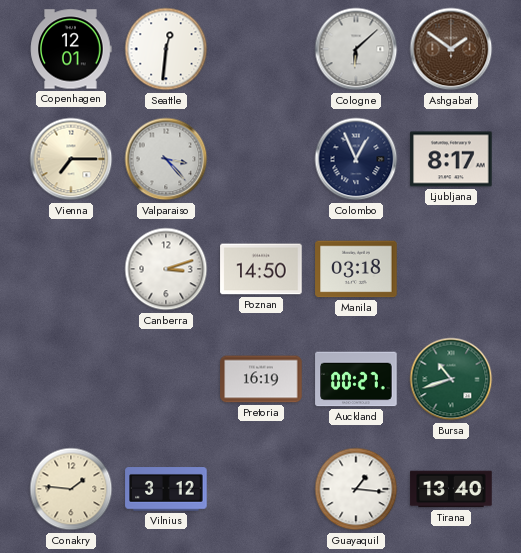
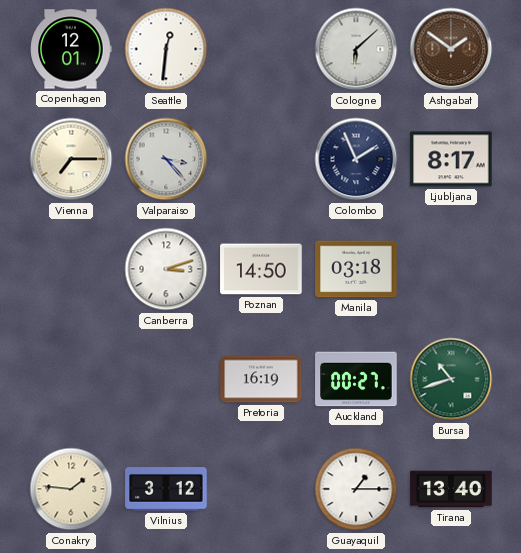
Colombo: 12:56 -> 1:56
Guayaquil: 1:16 -> 1:15
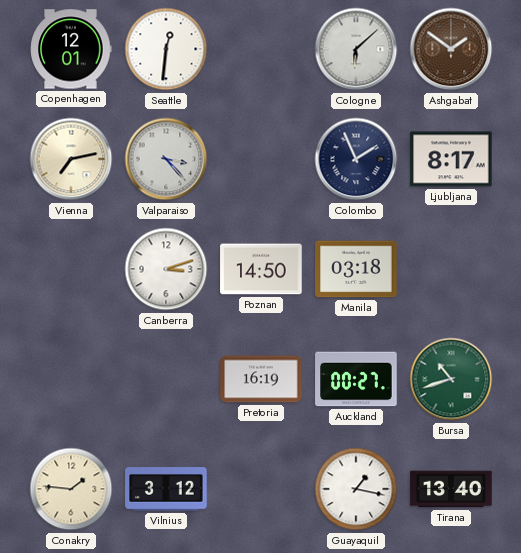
Vienna: 7:15 -> 7:13
Guayaquil: 1:15 -> 1:17
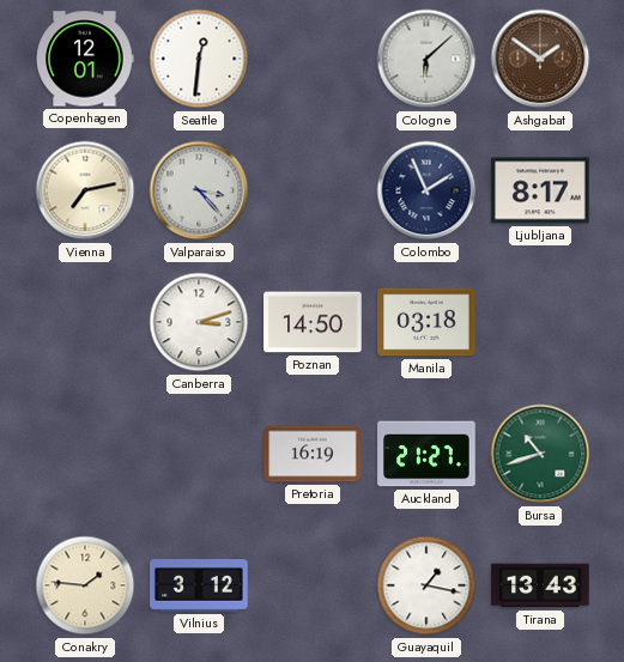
Auckland: 00:27 -> 21:27
Tirana: 13:40 -> 13:43
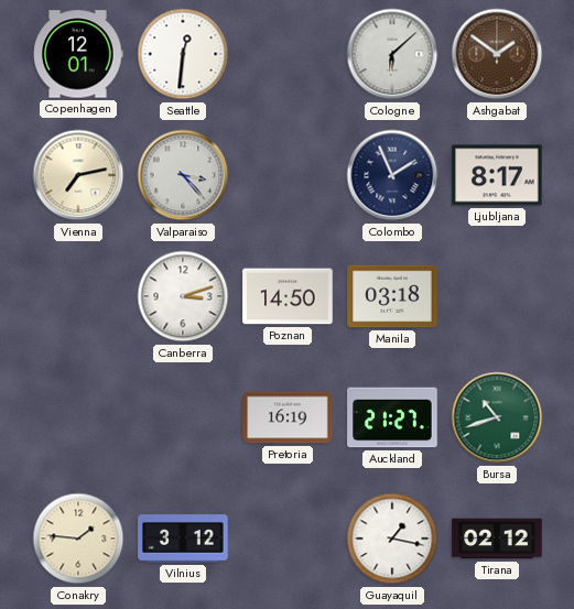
Tirana: 13:43 -> 02:12
